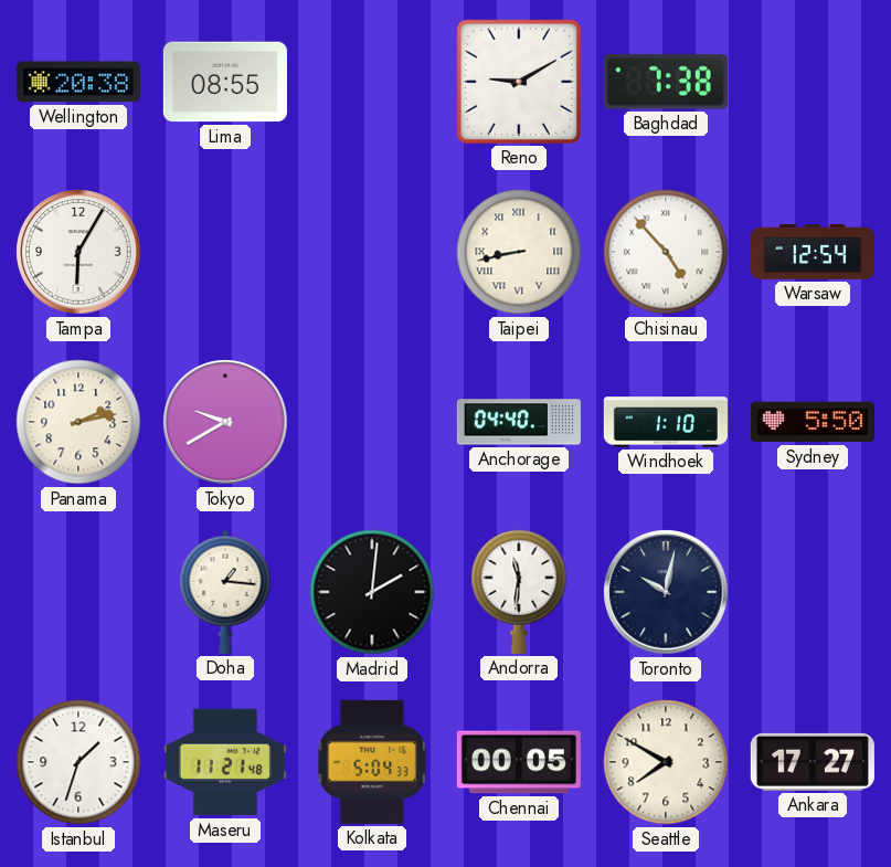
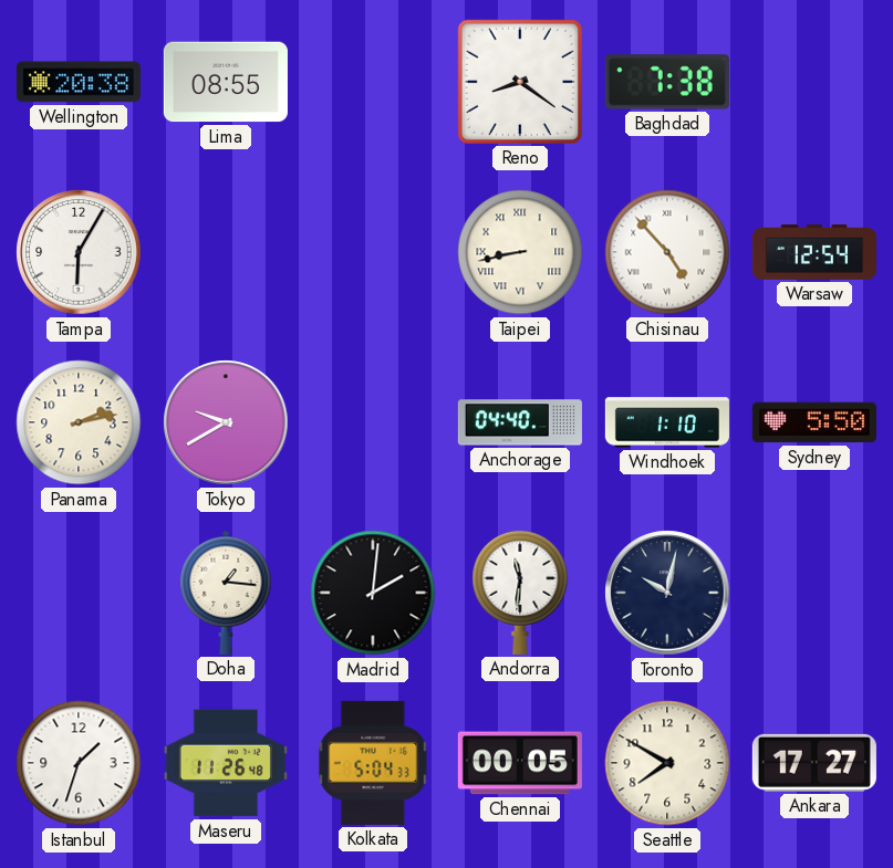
Reno: 9:10 -> 8:21
Maseru: 11:21 -> 11:26
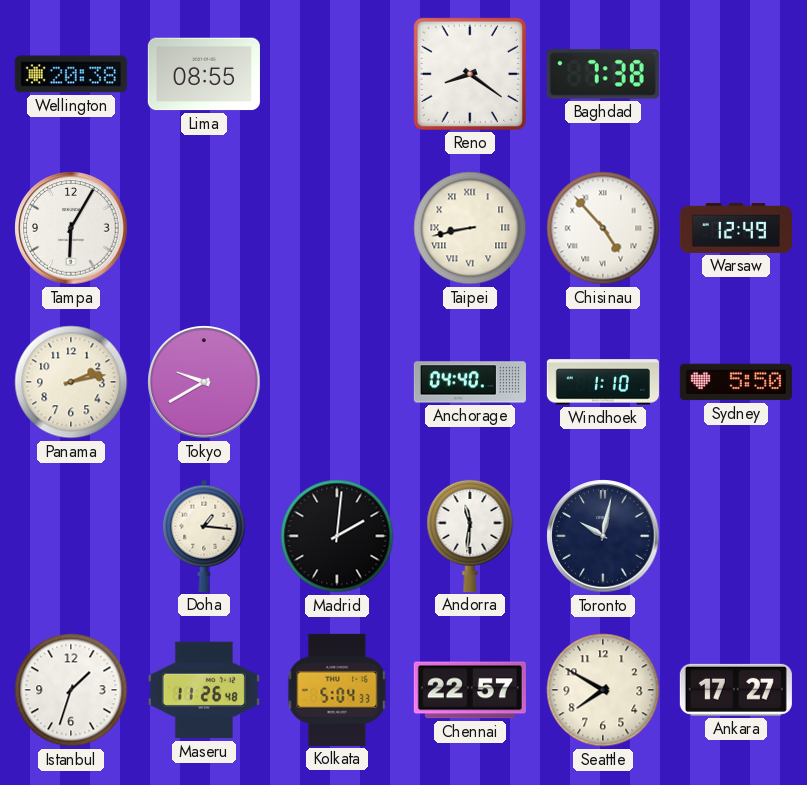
Warsaw: 12:54 -> 12:49
Chennai: 00:05 -> 22:57
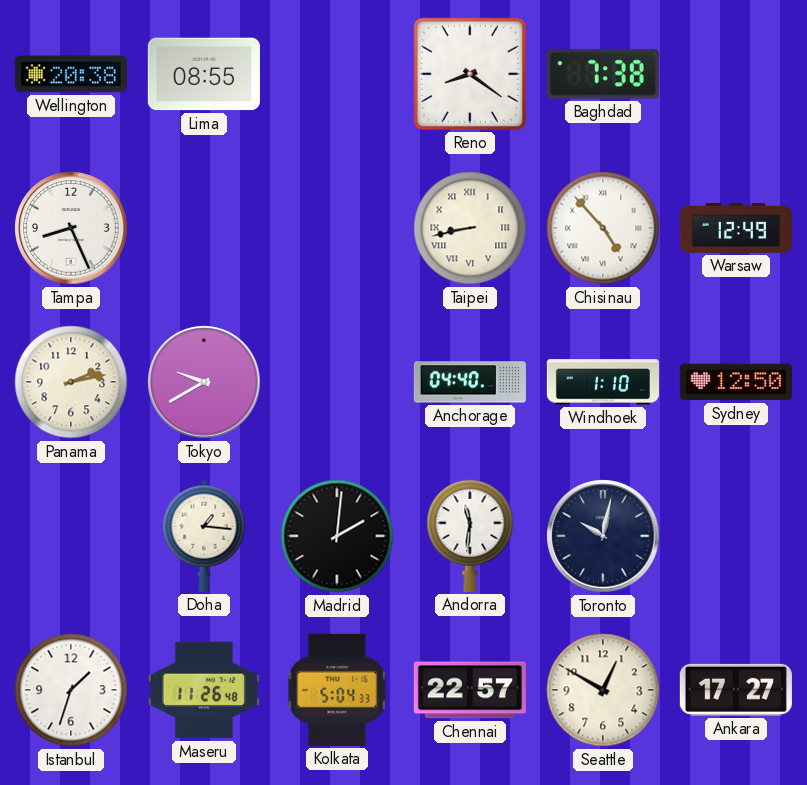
Tampa: 6:05 -> 8:26
Sydney: 5:50 -> 12:50
Seattle: 7:50 -> 12:50
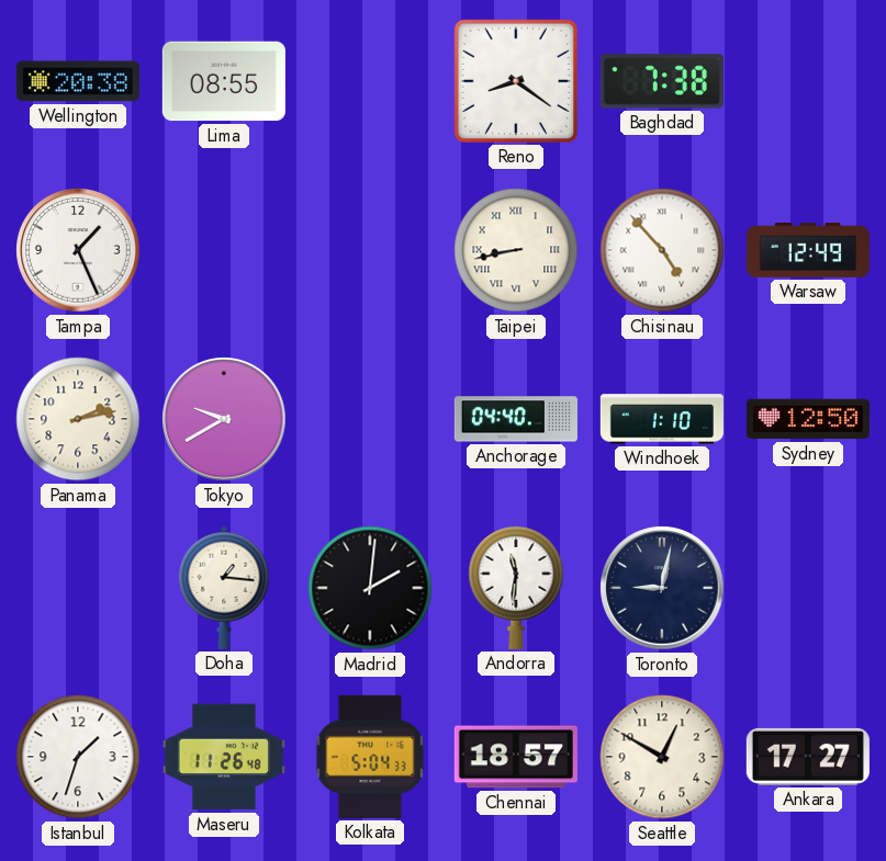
Tampa: 8:26 -> 1:26
Toronto: 10:02 -> 9:02
Chennai: 22:57 -> 18:57
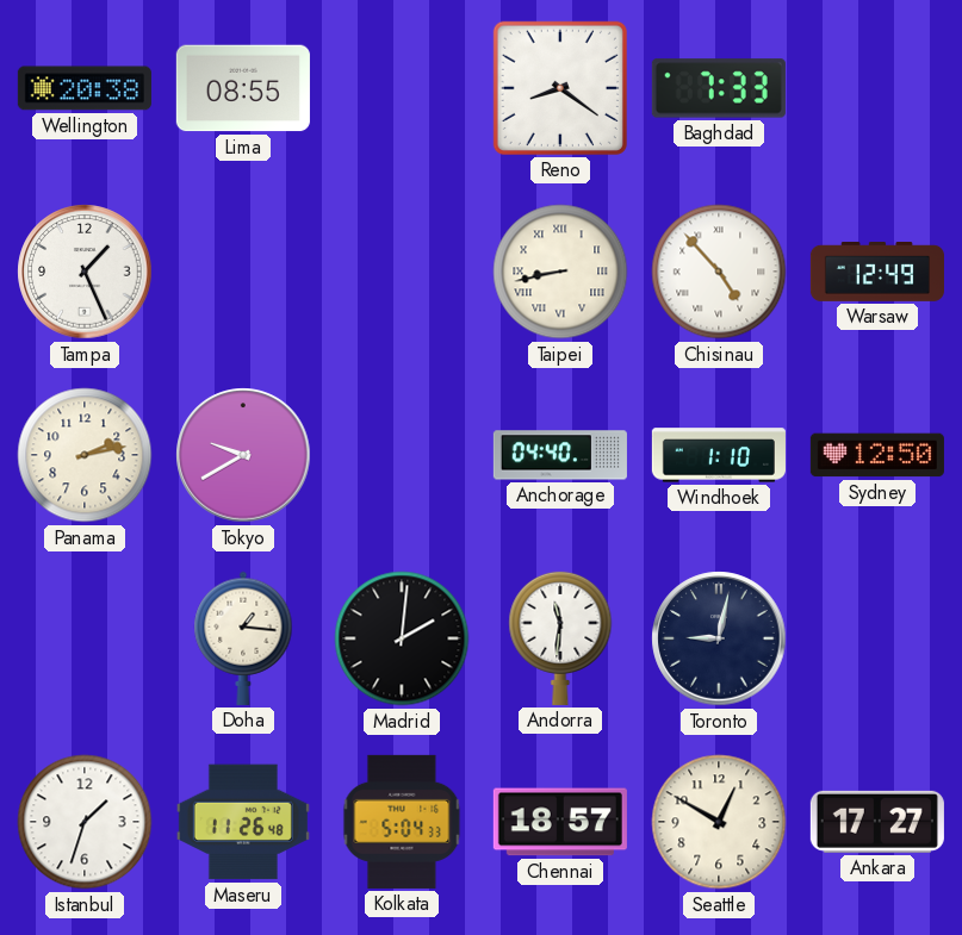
Baghdad: 7:38 -> 7:33
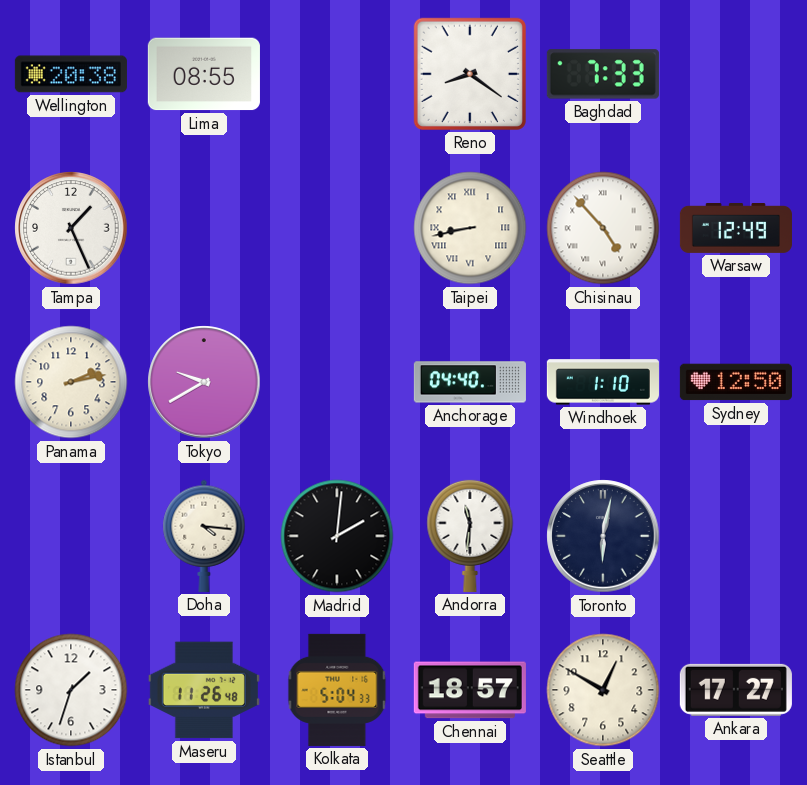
Doha: 1:16 -> 4:16
Toronto: 9:02 -> 6:02
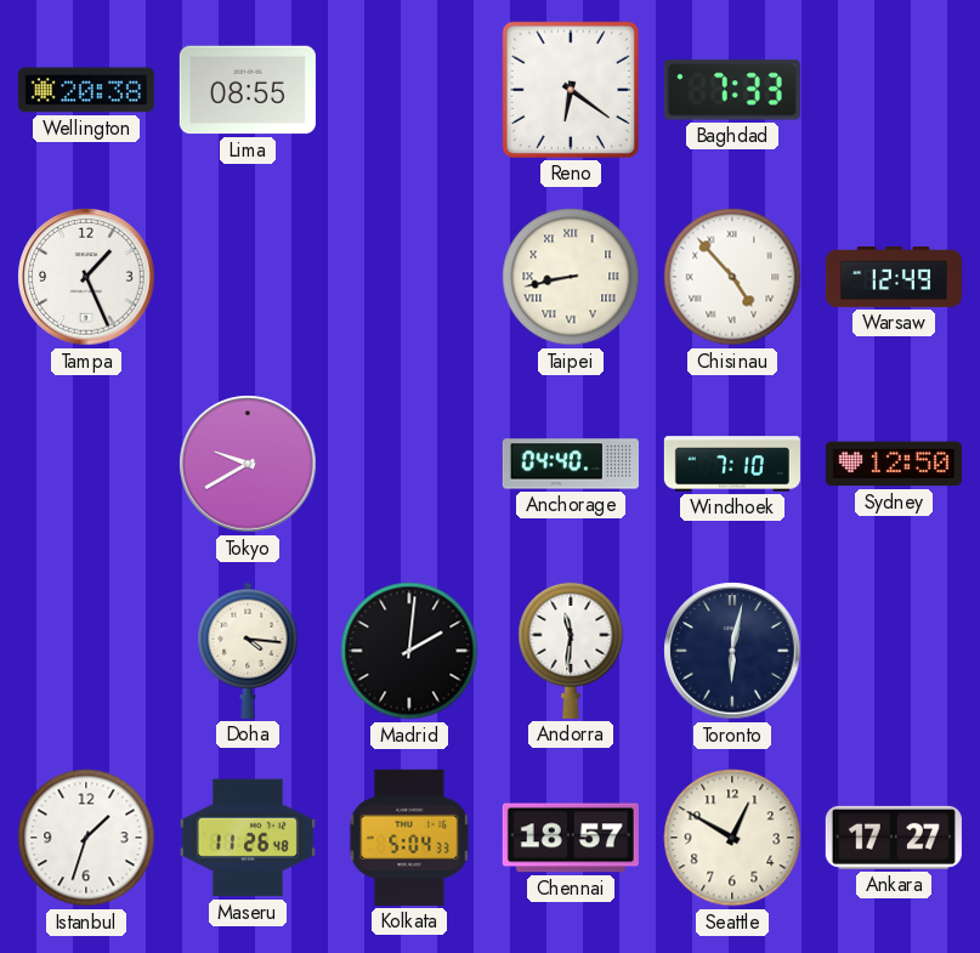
Reno: 8:21 -> 6:21
Panama: 2:13 -> none
Windhoek: 1:10 -> 7:10
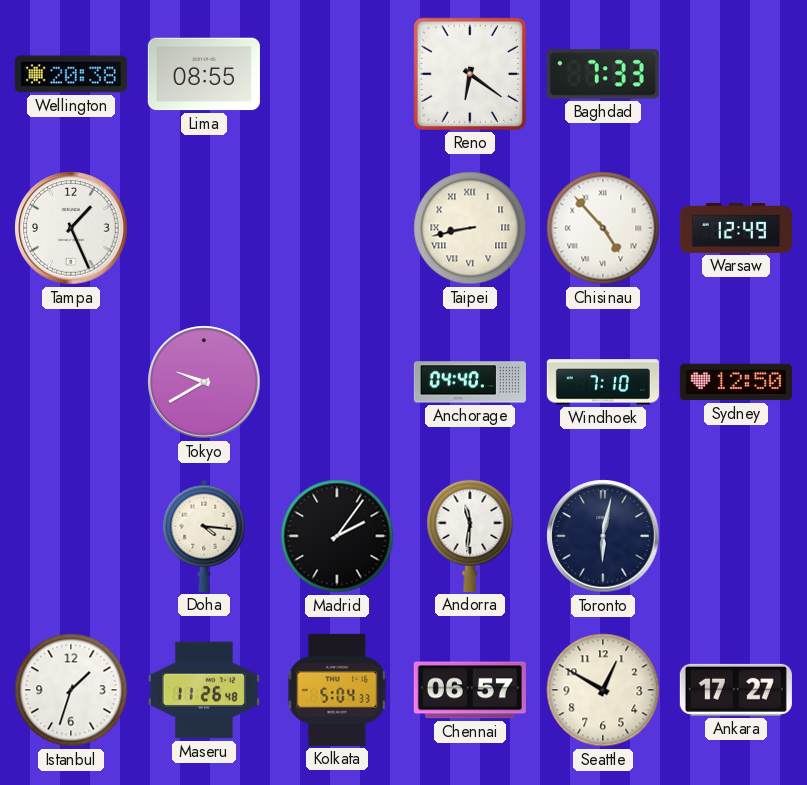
Madrid: 2:01 -> 2:06
Chennai: 18:57 -> 06:57
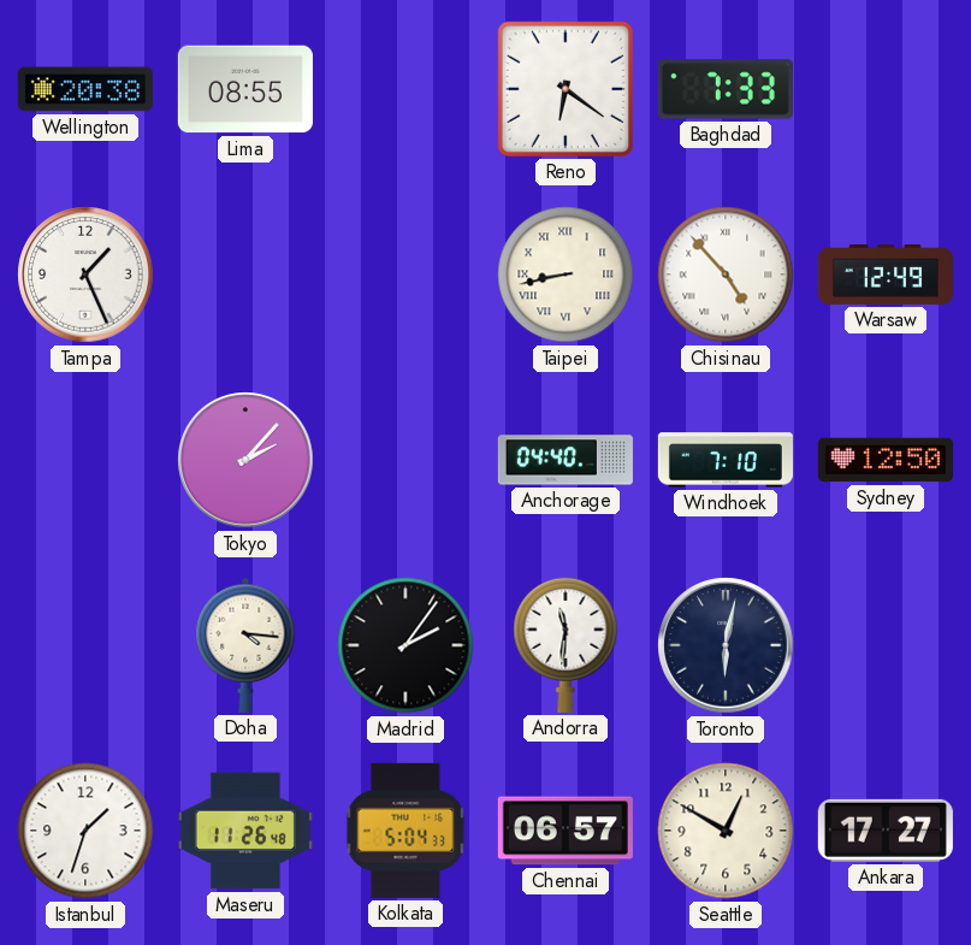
Tokyo: 9:40 -> 2:07
